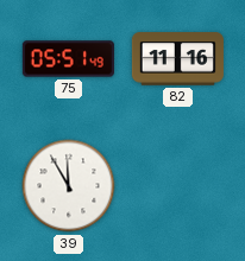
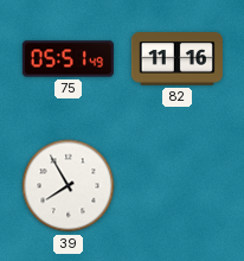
39: 11:55 -> 7:55
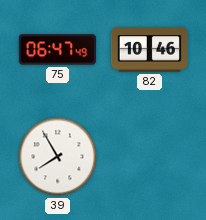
75: 05:51 -> 06:47
82: 11:16 -> 10:46
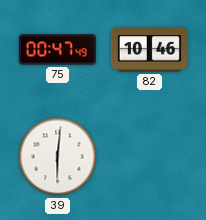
75: 06:47 -> 00:47
39: 7:55 -> 6:01
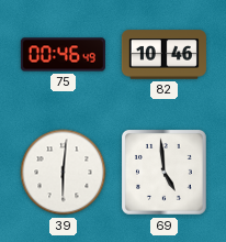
75: 00:47 -> 00:46
69: none -> 4:59
